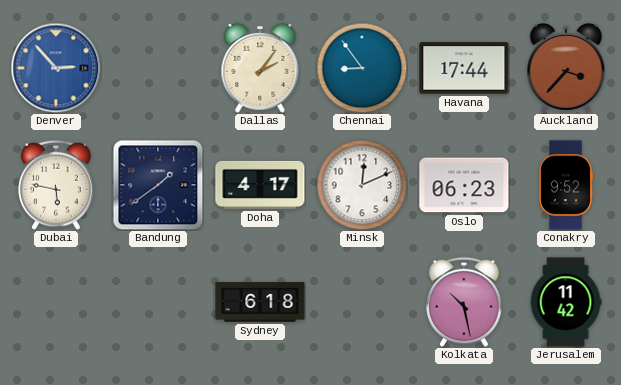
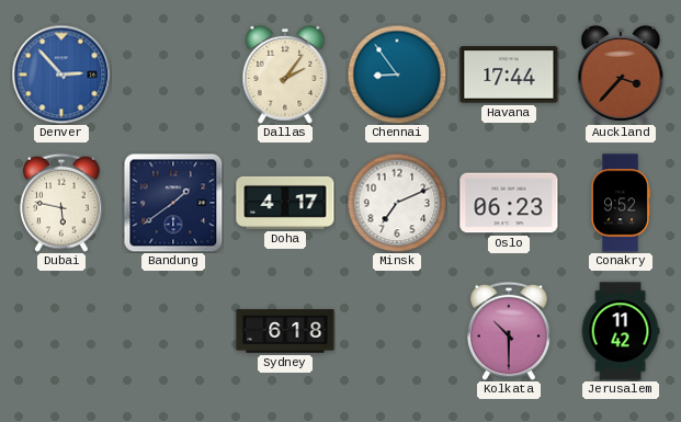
Minsk: 12:11 -> 7:11
Kolkata: 10:28 -> 10:30
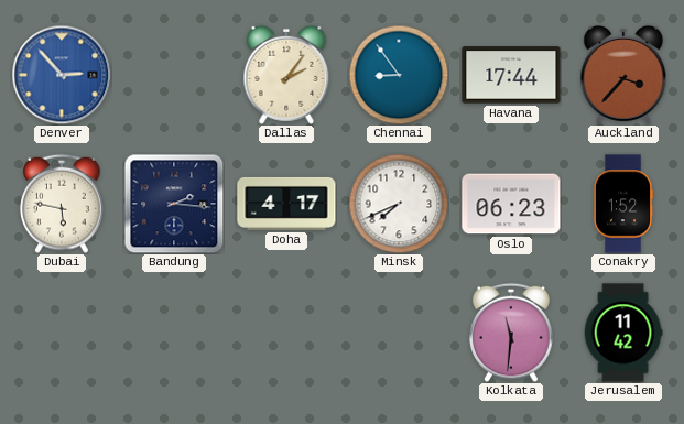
Bandung: 1:39 -> 2:16
Minsk: 7:11 -> 7:41
Conakry: 9:52 -> 1:52
Sydney: 6:18 -> none
Kolkata: 10:30 -> 11:31
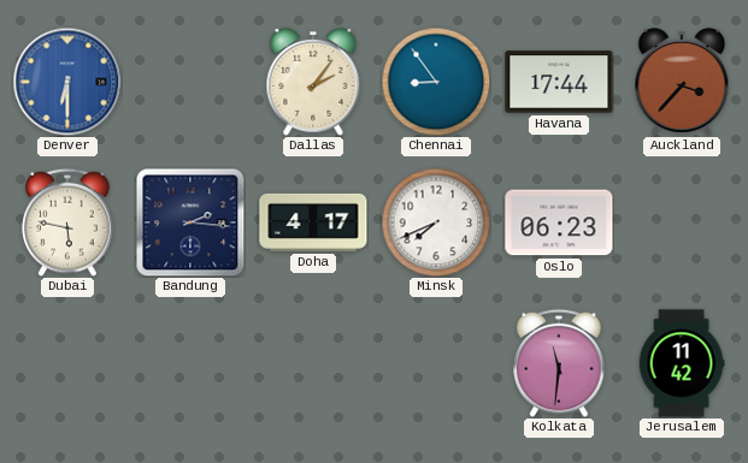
Denver: 2:53 -> 6:30
Conakry: 1:52 -> none
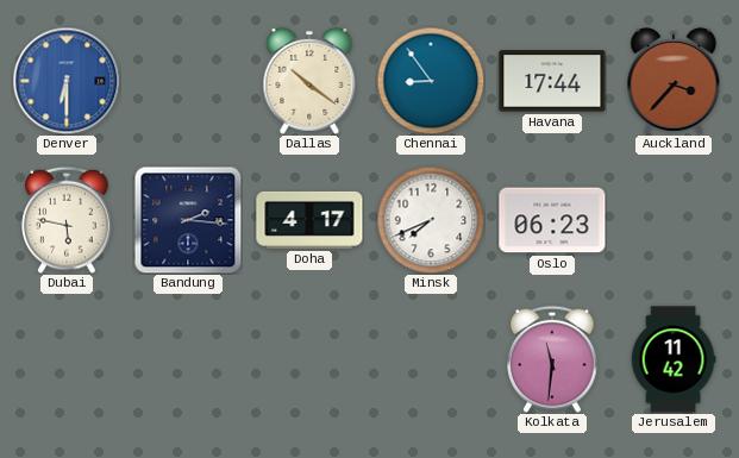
Dallas: 2:06 -> 10:21
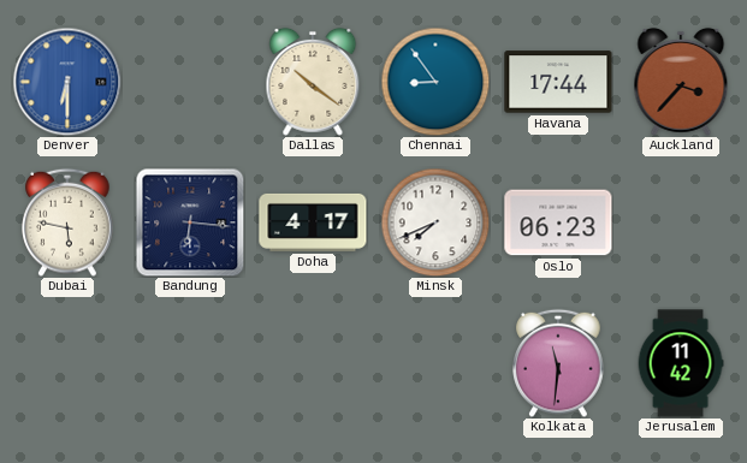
Bandung: 2:16 -> 6:16
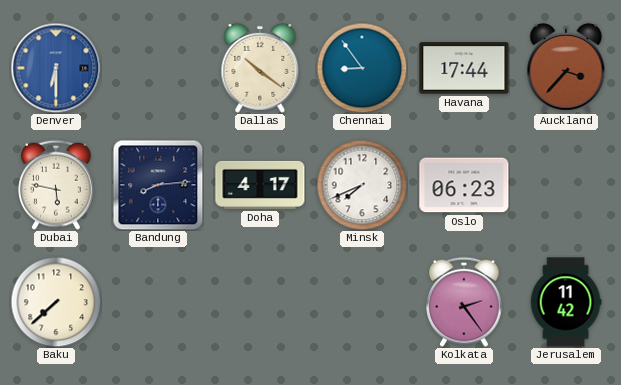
Bandung: 6:16 -> 8:14
Baku: none -> 7:38
Kolkata: 11:31 -> 2:24
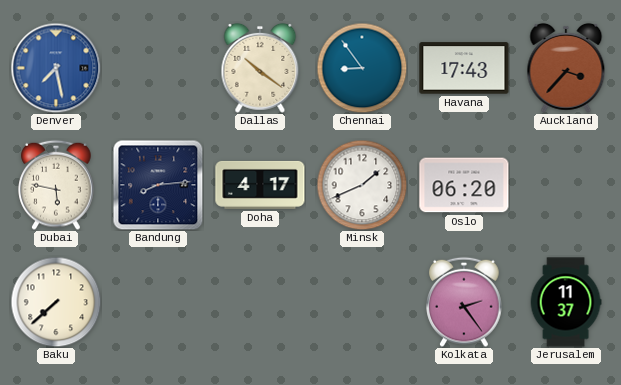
Denver: 6:30 -> 7:28
Havana: 17:44 -> 17:43
Minsk: 7:41 -> 1:41
Oslo: 06:23 -> 06:20
Jerusalem: 11:42 -> 11:37
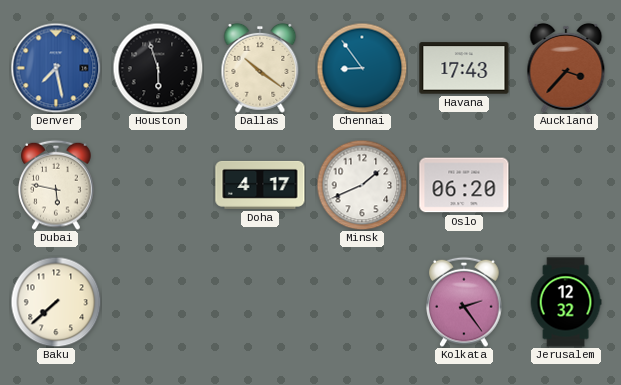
Houston: none -> 5:57
Bandung: 8:14 -> none
Jerusalem: 11:37 -> 12:32
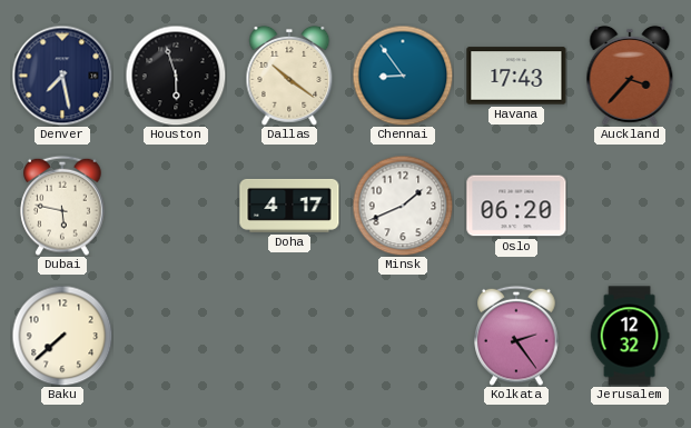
Denver dial: blue -> navy
